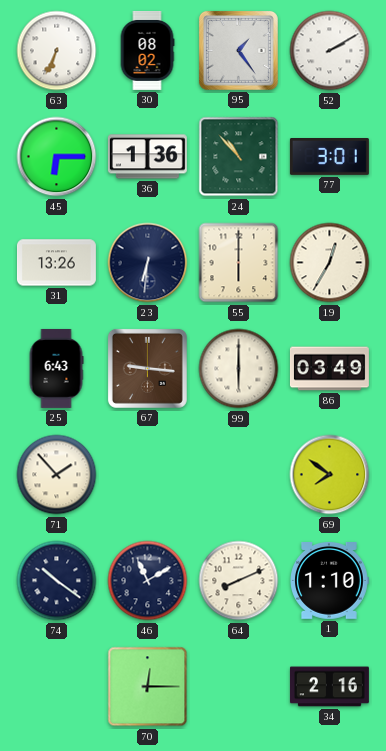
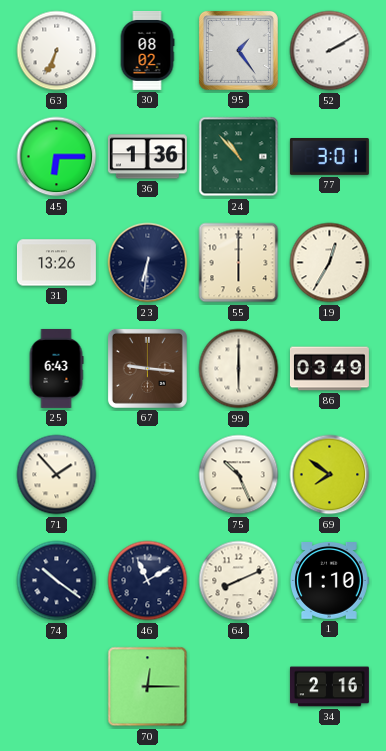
75: none -> 10:26
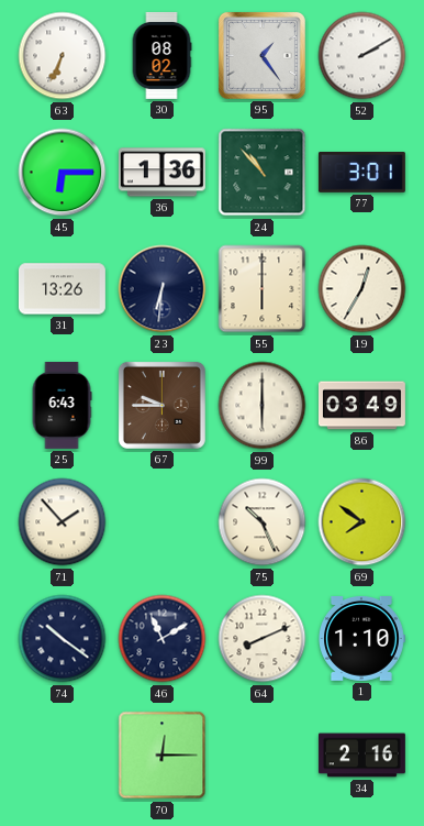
67: 9:16 -> 9:45
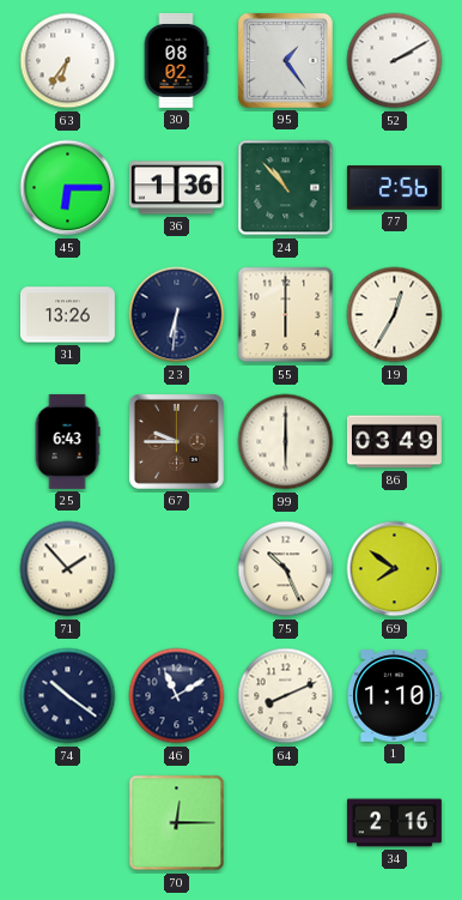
63: 6:34 -> 6:36
77: 3:01 -> 2:56
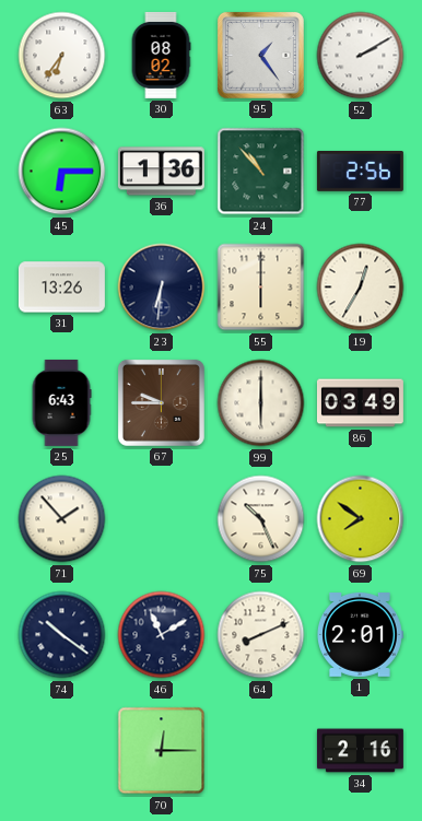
1: 1:10 -> 2:01
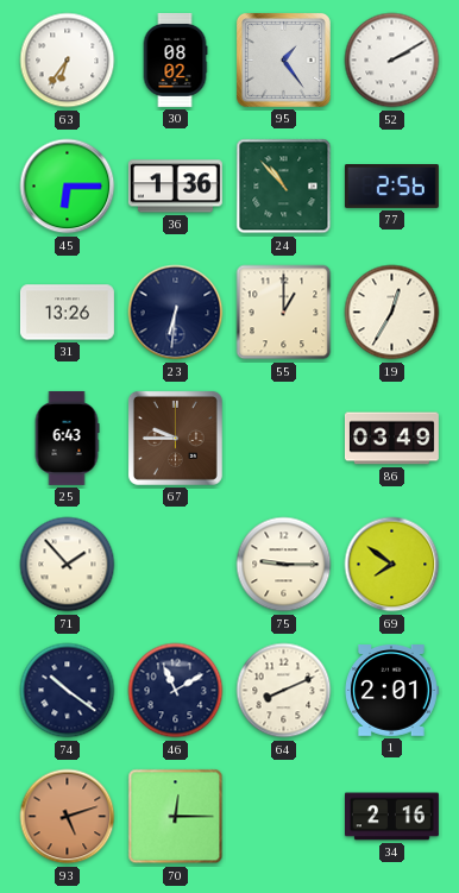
55: 6:00 -> 1:00
99: 6:00 -> none
75: 10:26 -> 9:15
93: none -> 5:12
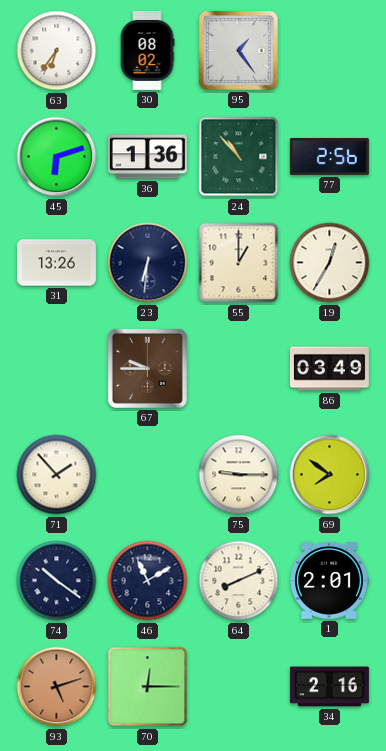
52: 2:10 -> none
45: 6:15 -> 6:12
25: 6:43 -> none
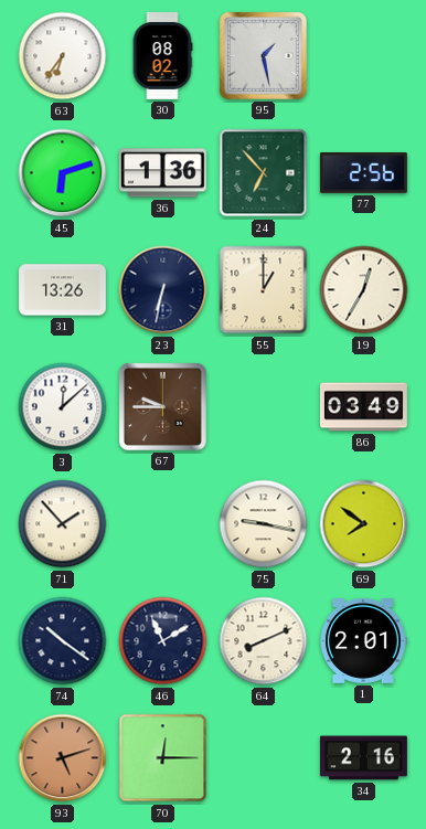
95: 1:24 -> 1:28
24: 10:53 -> 6:53
23: 6:31 -> 6:32
3: none -> 12:08
75: 9:15 -> 9:17
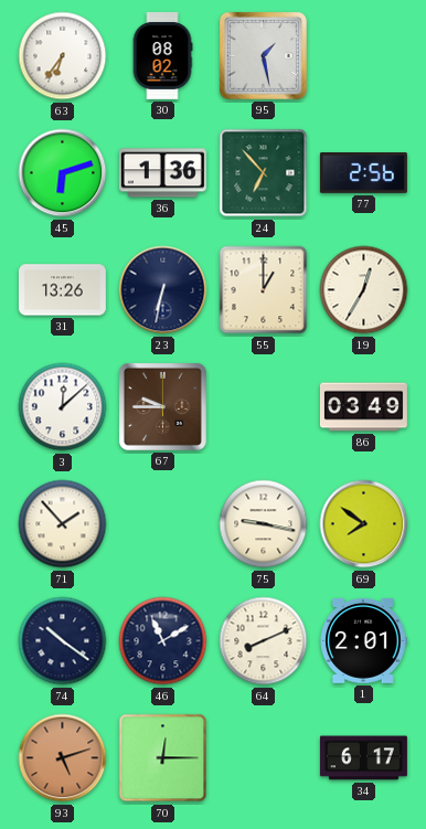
34: 2:16 -> 6:17
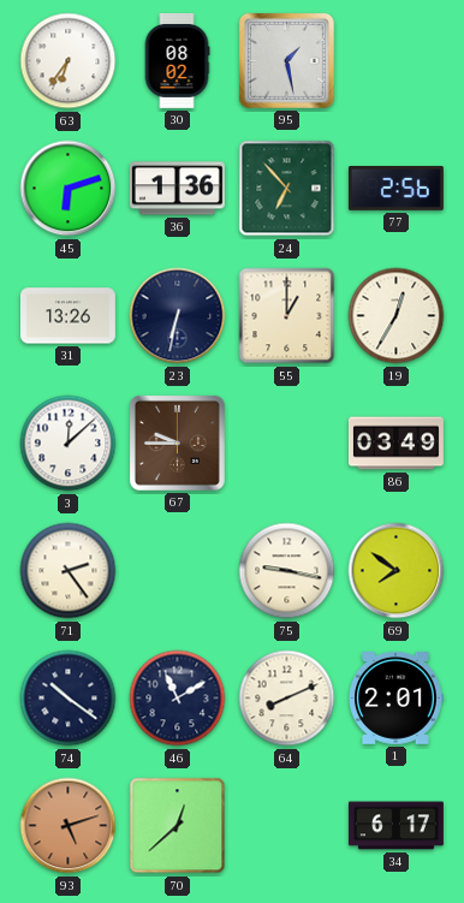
71: 1:53 -> 2:24
70: 12:15 -> 12:38
